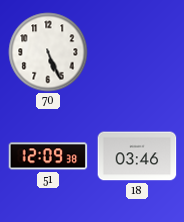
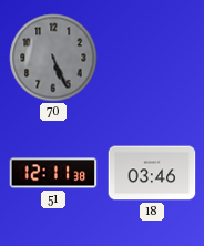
70 dial: white -> grey
51: 12:09 -> 12:11
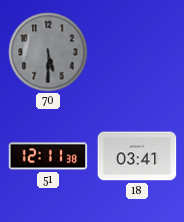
70: 5:26 -> 5:30
18: 03:46 -> 03:41
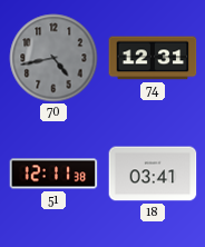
70: 5:30 -> 4:43
74: none -> 12:31
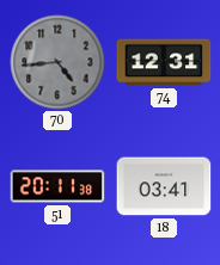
70: 4:43 -> 4:44
51: 12:11 -> 20:11
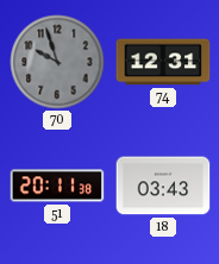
70: 4:44 -> 9:57
18: 03:41 -> 03:43
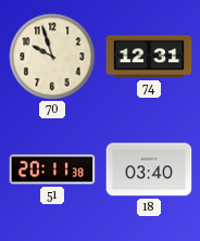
70 dial: grey -> cream
18: 03:43 -> 03:40
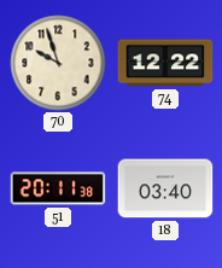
74: 12:31 -> 12:22
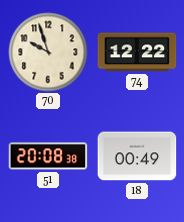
51: 20:11 -> 20:08
18: 03:40 -> 00:49
